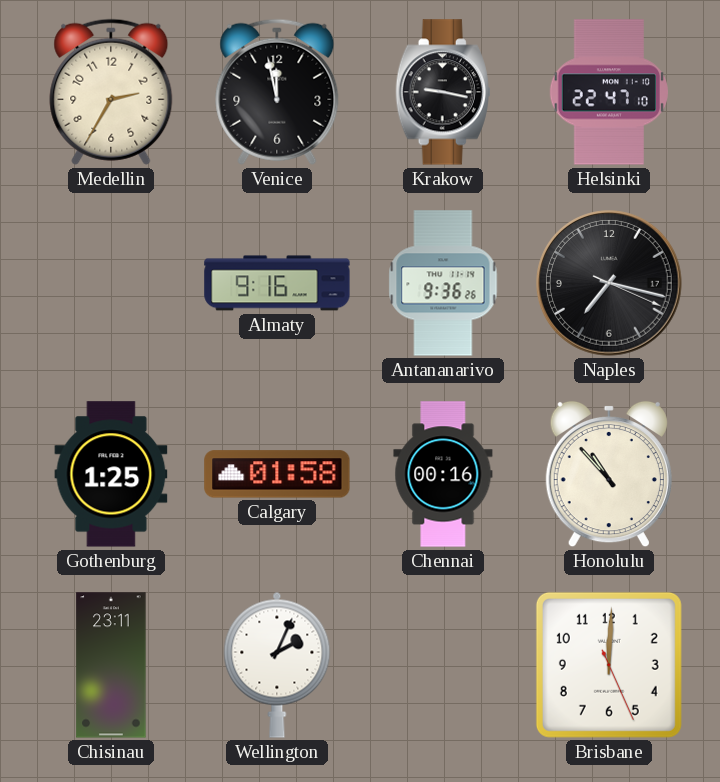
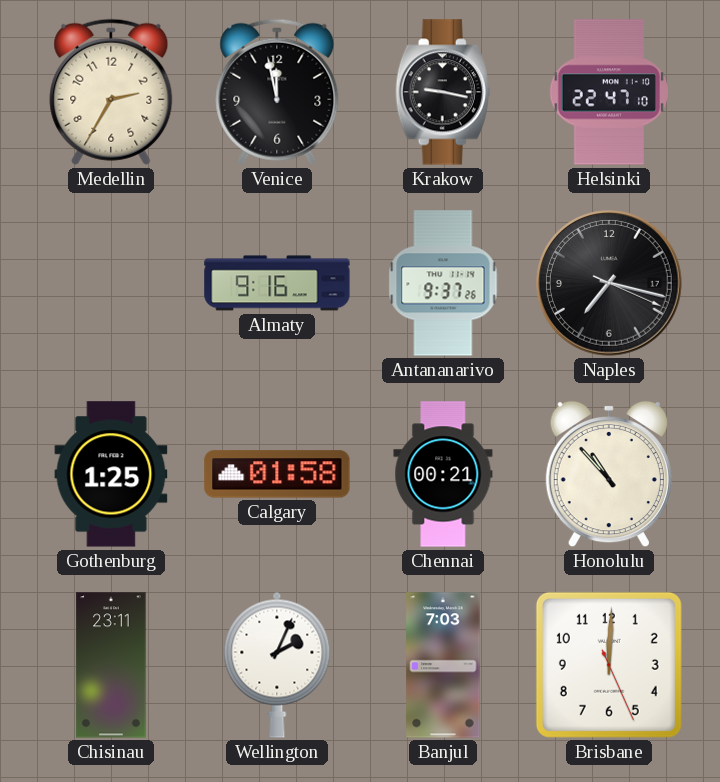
Antananarivo: 9:36 -> 9:37
Chennai: 00:16 -> 00:21
Banjul: none -> 7:03
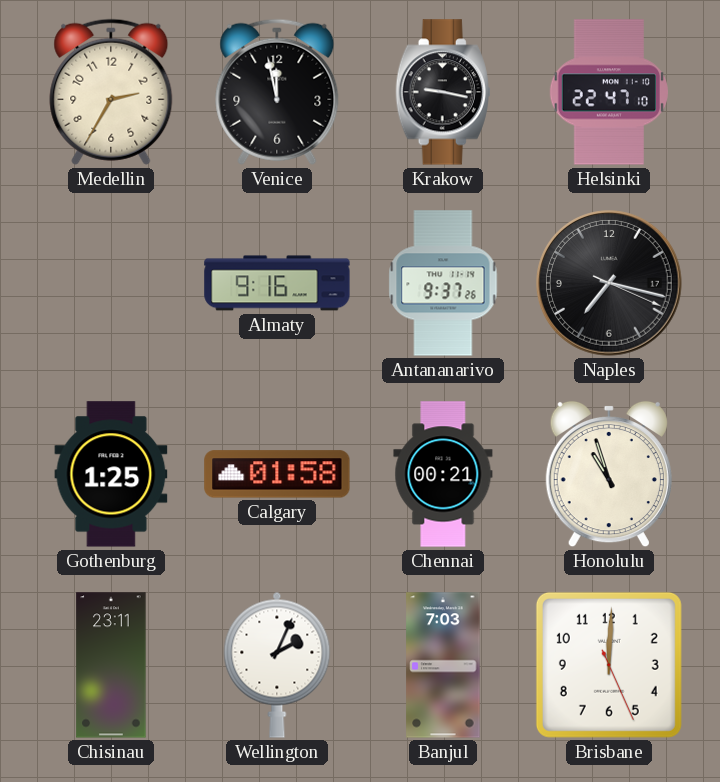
Honolulu: 10:53 -> 10:57
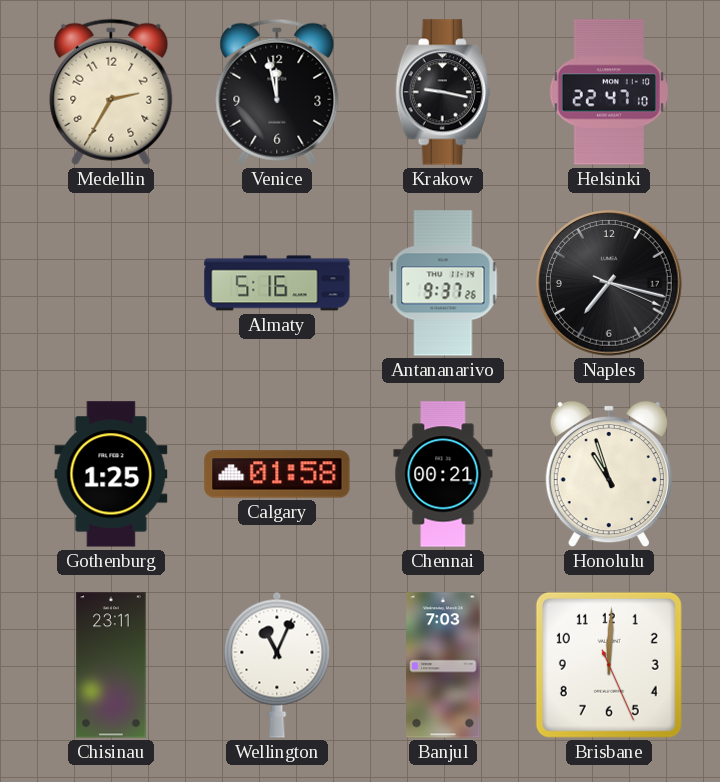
Almaty: 9:16 -> 5:16
Wellington: 2:04 -> 11:04
